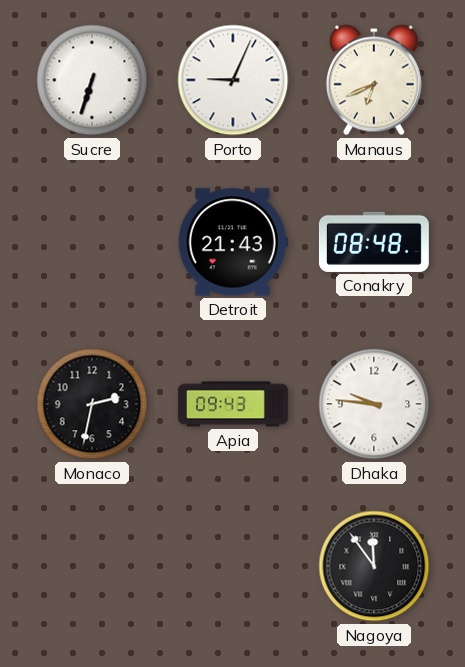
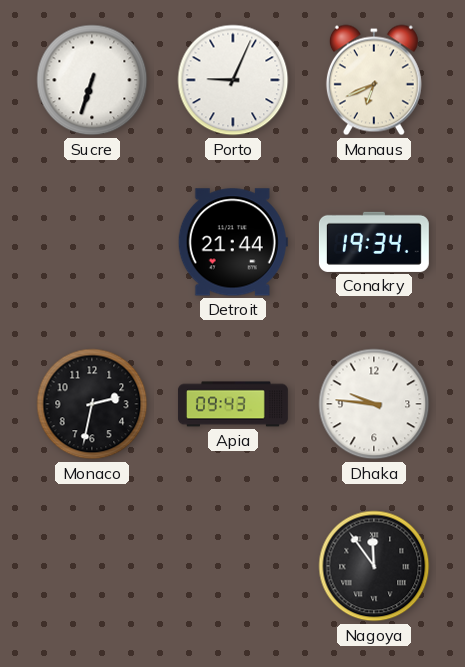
Detroit: 21:43 -> 21:44
Conakry: 08:48 -> 19:34
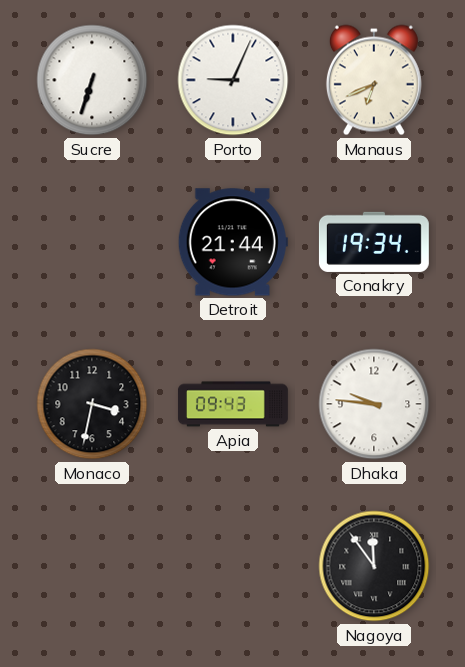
Monaco: 2:32 -> 3:32
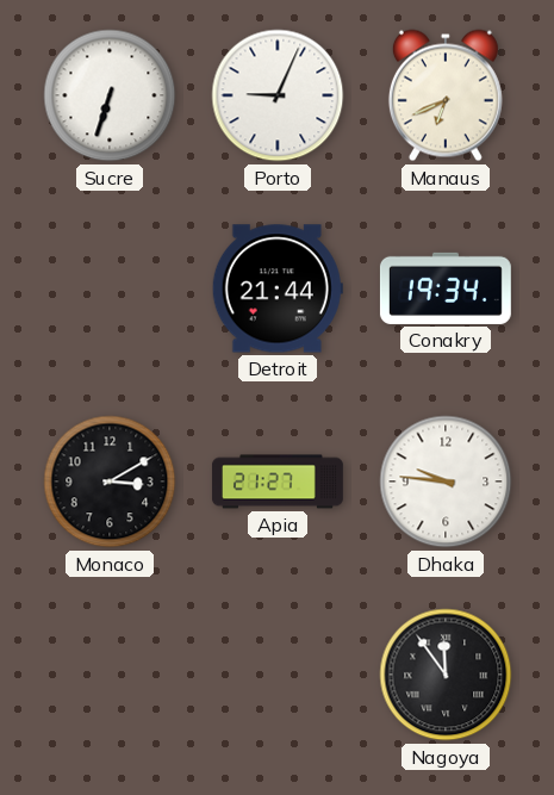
Monaco: 3:32 -> 3:10
Apia: 09:43 -> 21:27
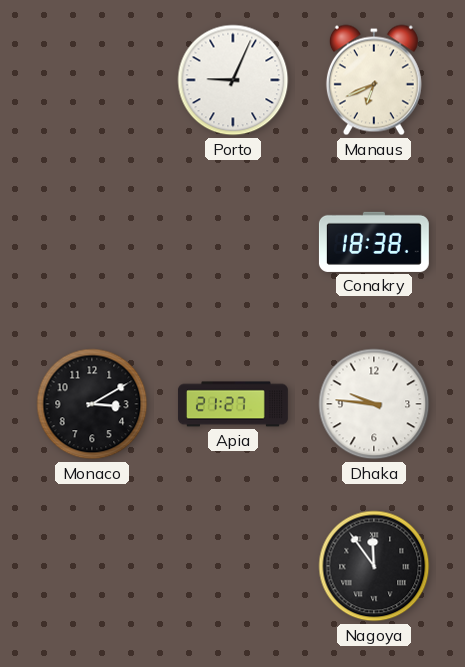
Sucre: 6:33 -> none
Detroit: 21:44 -> none
Conakry: 19:34 -> 18:38
